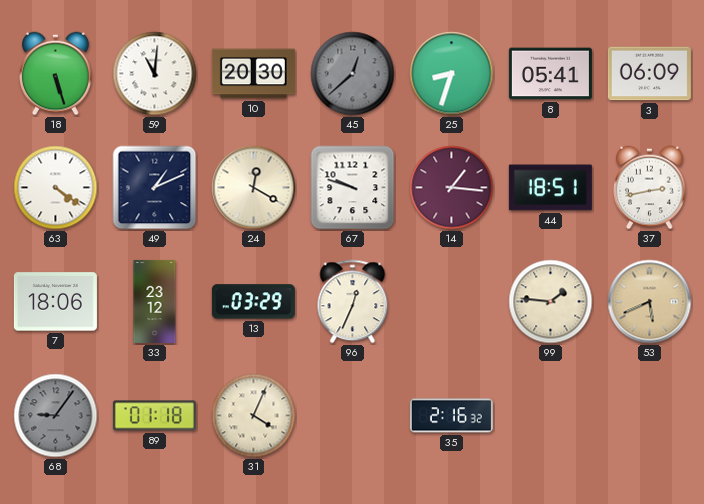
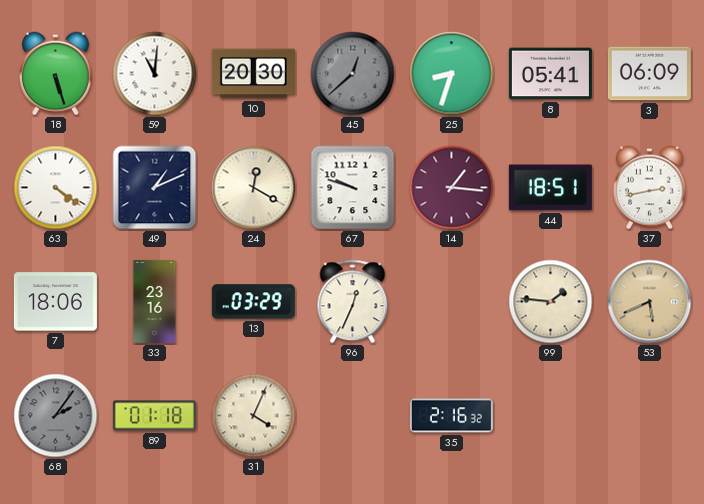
33: 23:12 -> 23:16
68: 9:06 -> 2:06
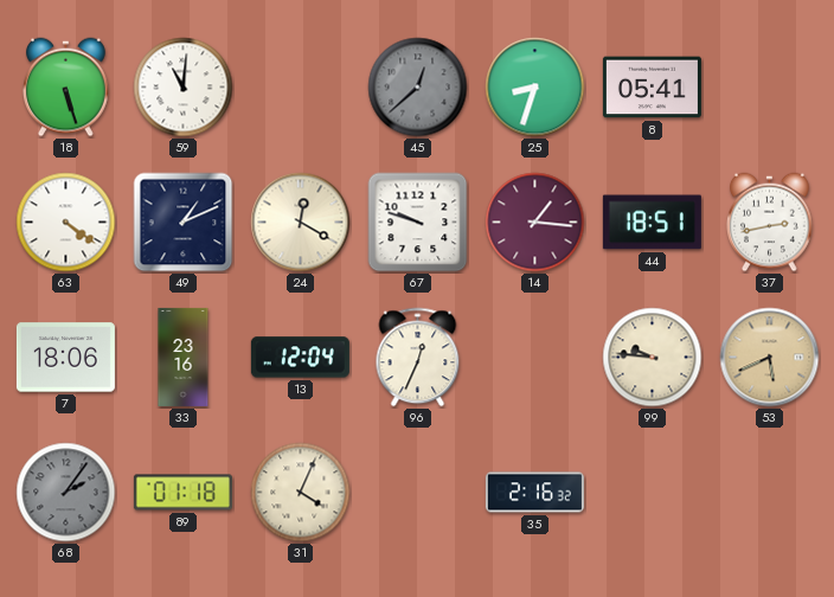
10: 20:30 -> none
3: 06:09 -> none
13: 03:29 -> 12:04
99: 1:46 -> 9:46
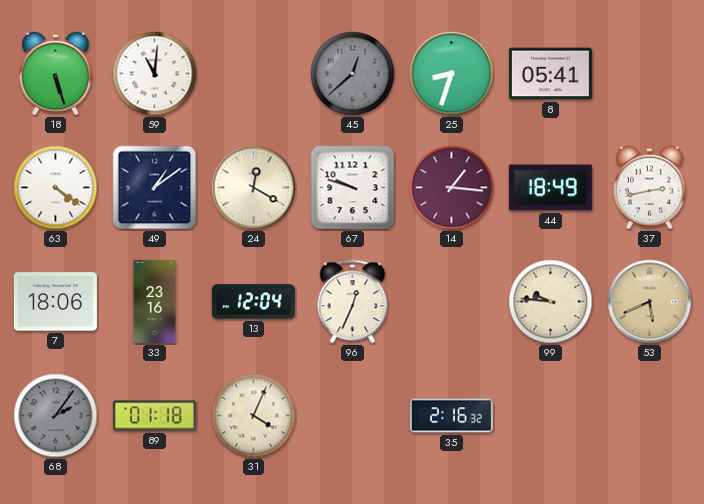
49: 1:11 -> 1:09
44: 18:51 -> 18:49
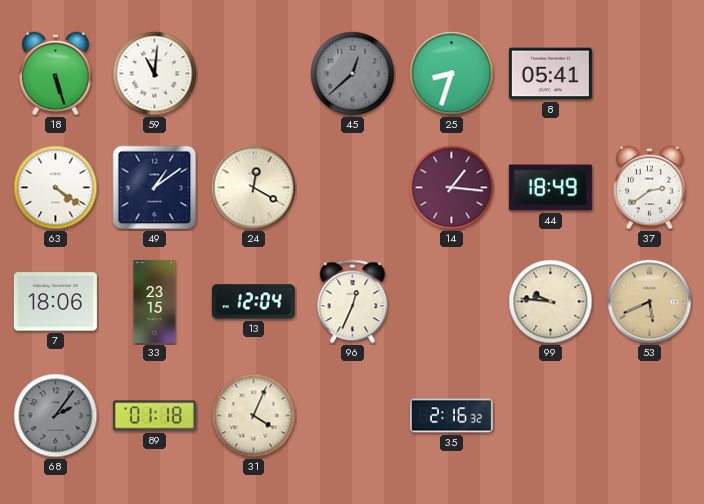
67: 9:48 -> none
37: 2:43 -> 2:39
33: 23:16 -> 23:15
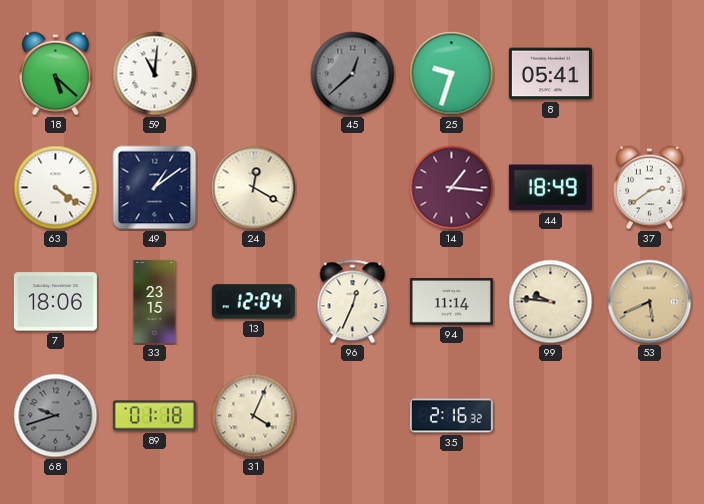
18: 5:27 -> 5:22
25: 8:33 -> 9:33
94: none -> 11:14
68: 2:06 -> 9:42
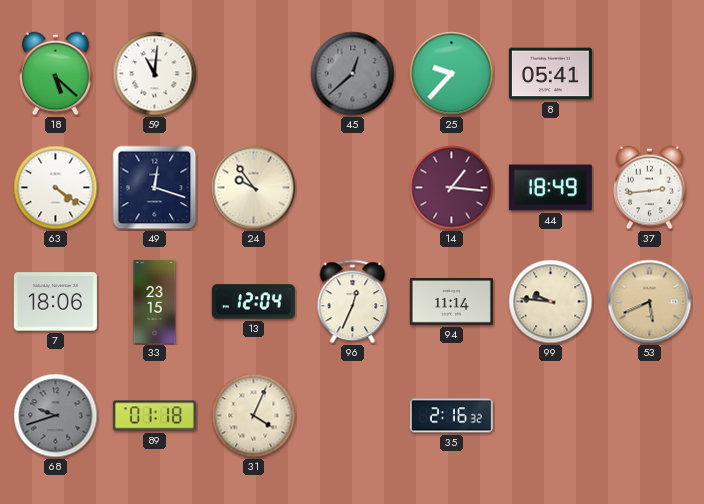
25: 9:33 -> 9:37
49: 1:09 -> 12:18
24: 12:20 -> 9:54
37: 2:39 -> 2:44
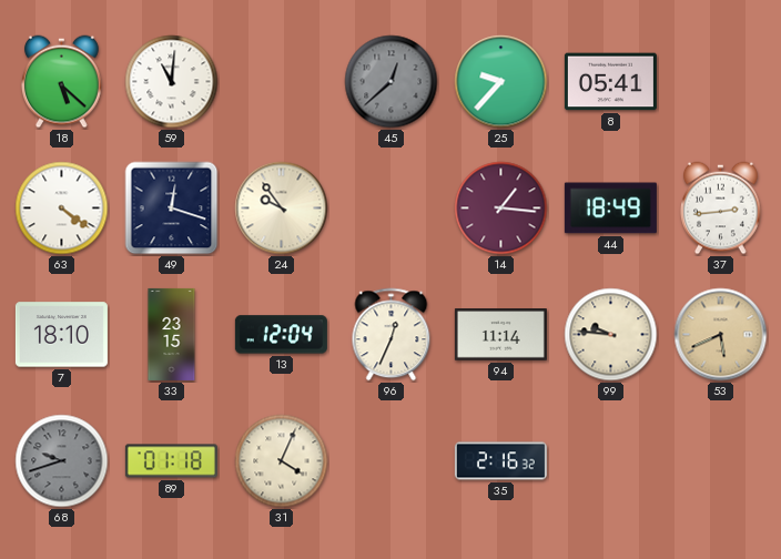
7: 18:06 -> 18:10
